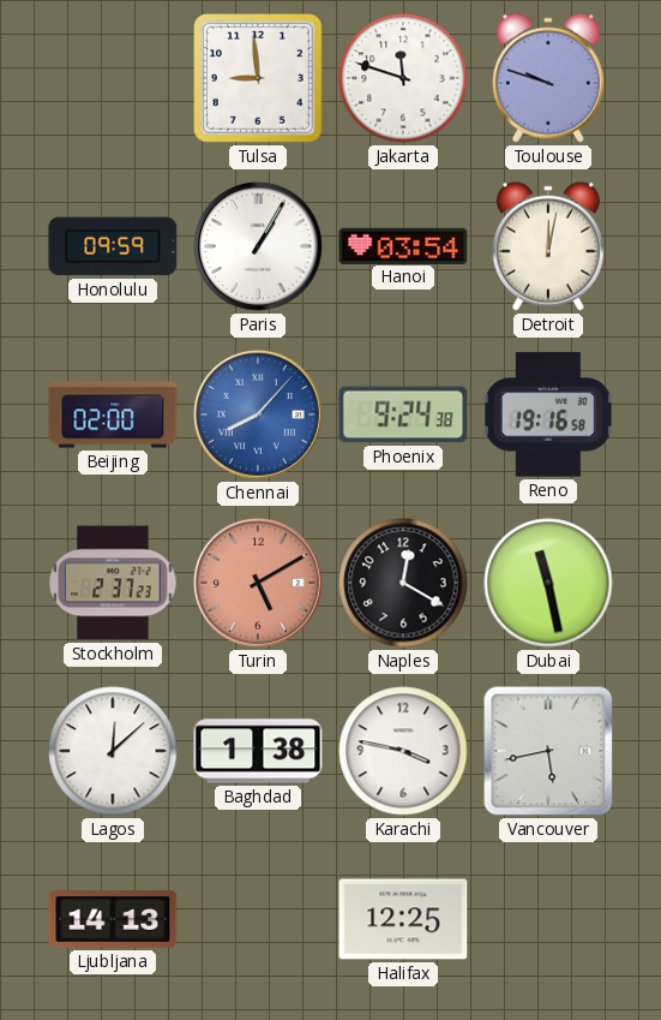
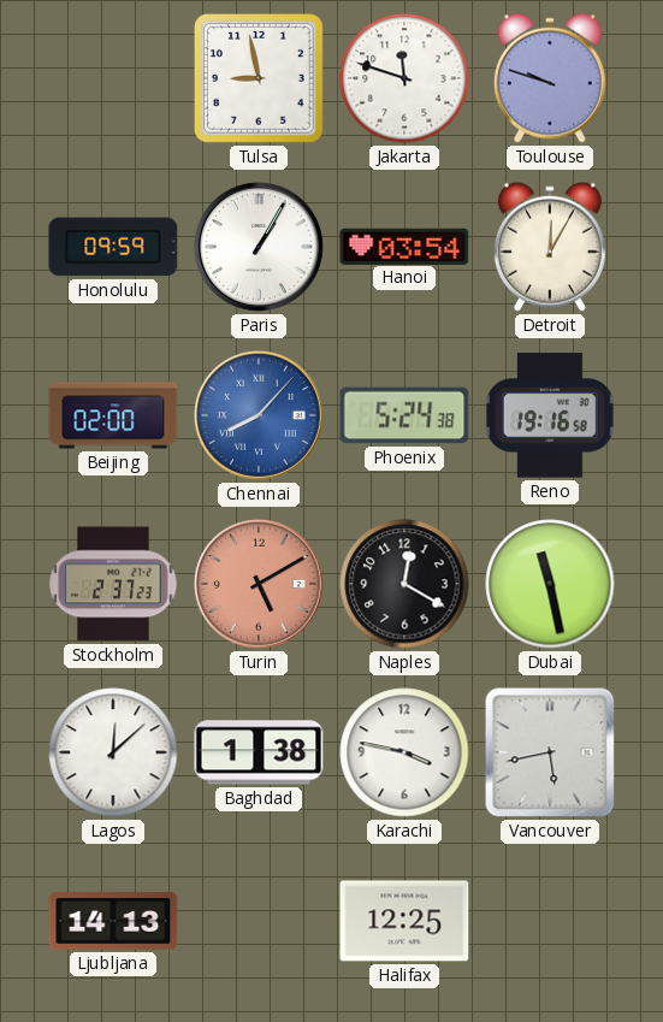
Tulsa: 8:59 -> 8:58
Detroit: 12:02 -> 12:05
Phoenix: 9:24 -> 5:24
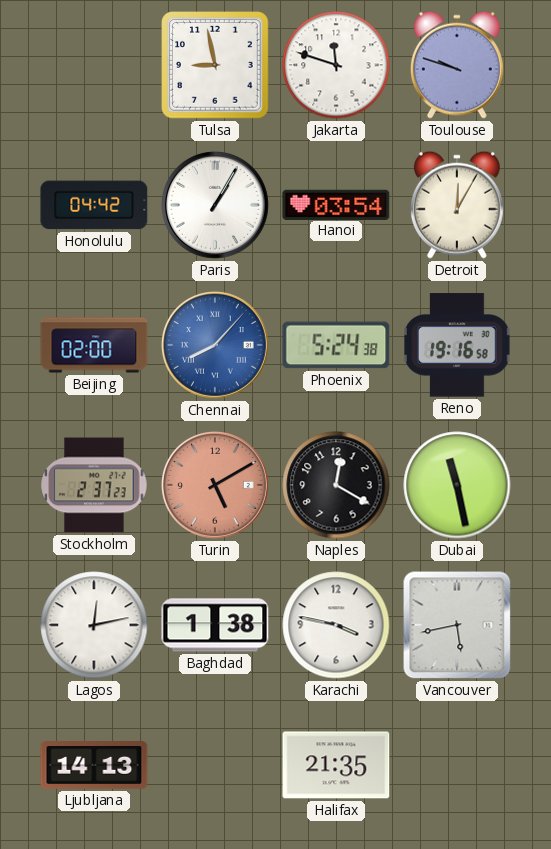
Honolulu: 09:59 -> 04:42
Lagos: 12:08 -> 12:13
Halifax: 12:25 -> 21:35
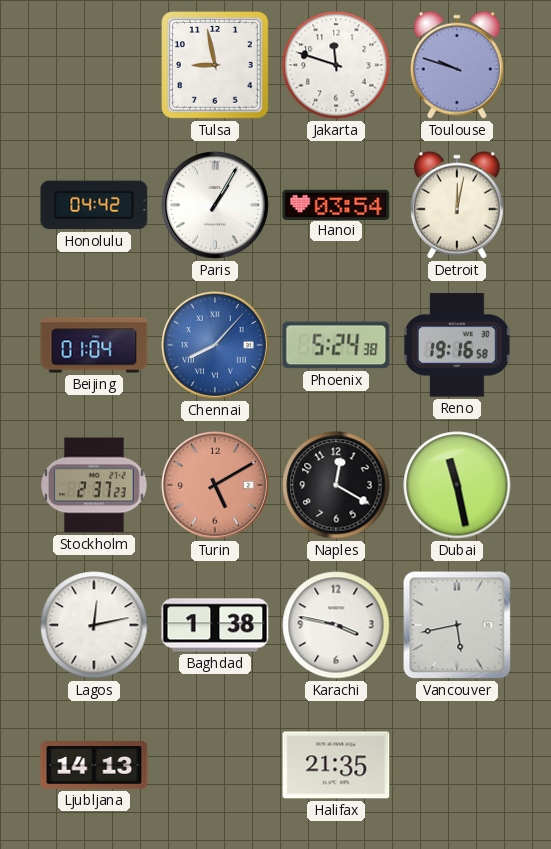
Detroit: 12:05 -> 12:02
Beijing: 02:00 -> 01:04
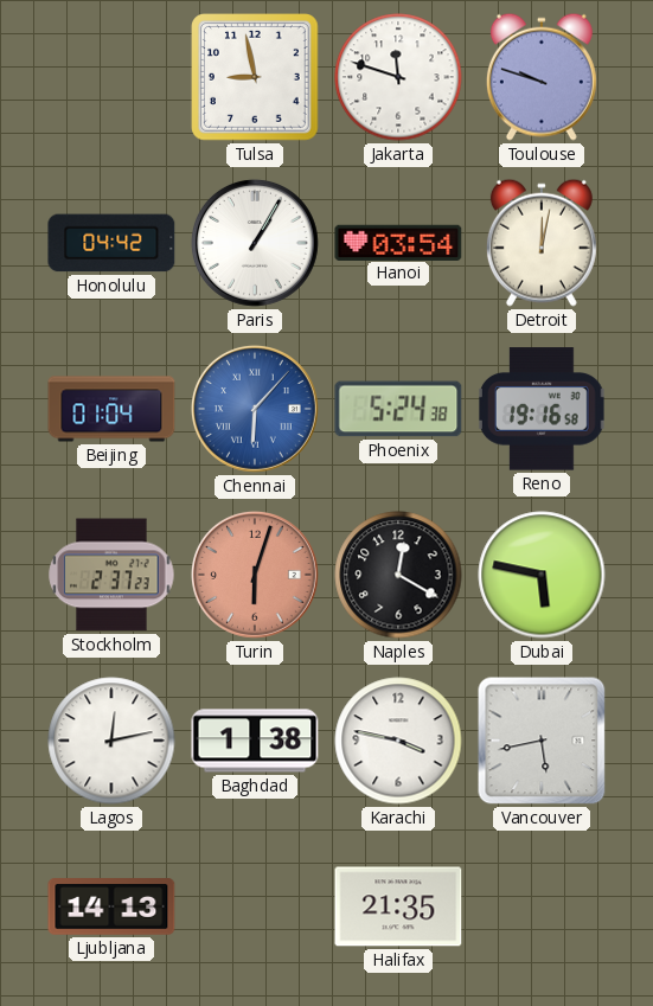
Chennai: 8:07 -> 6:07
Turin: 5:10 -> 6:03
Dubai: 11:28 -> 5:47
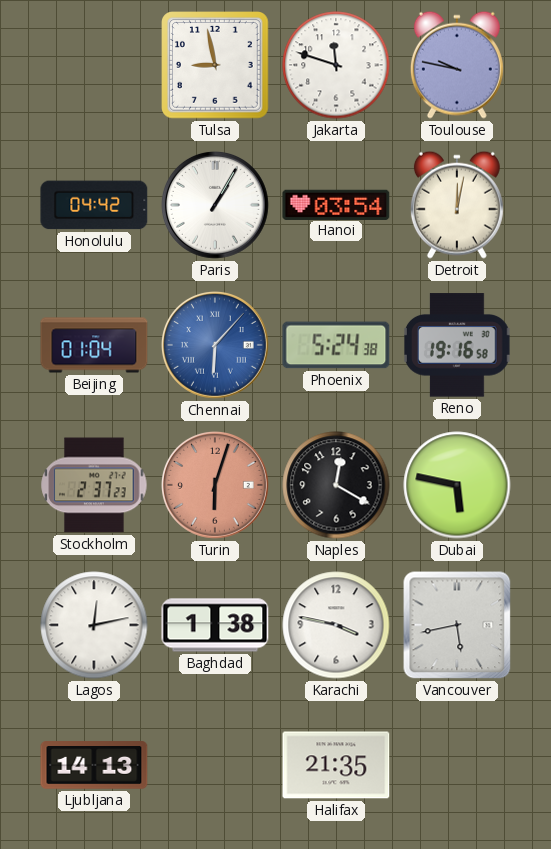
Toulouse: 9:48 -> 9:47
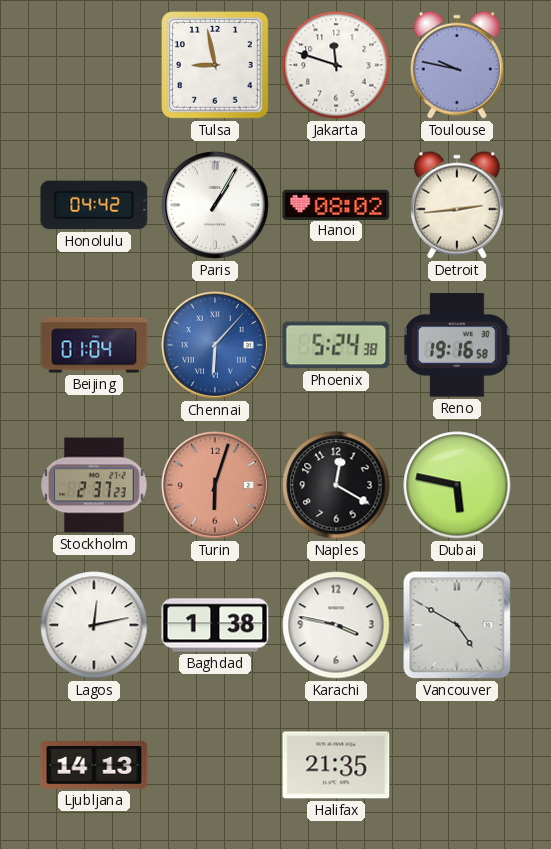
Hanoi: 03:54 -> 08:02
Detroit: 12:02 -> 2:44
Vancouver: 5:43 -> 4:50
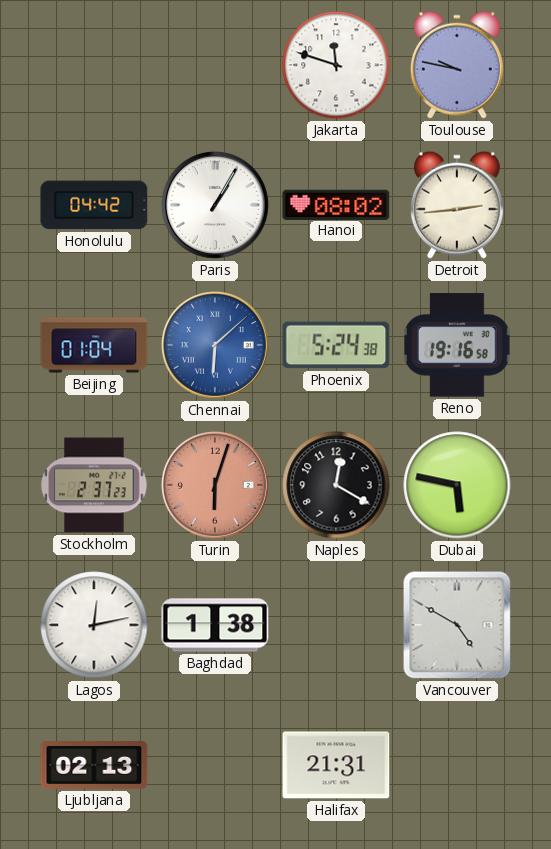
Tulsa: 8:58 -> none
Chennai: 6:07 -> 6:08
Karachi: 3:47 -> none
Ljubljana: 14:13 -> 02:13
Halifax: 21:35 -> 21:31
